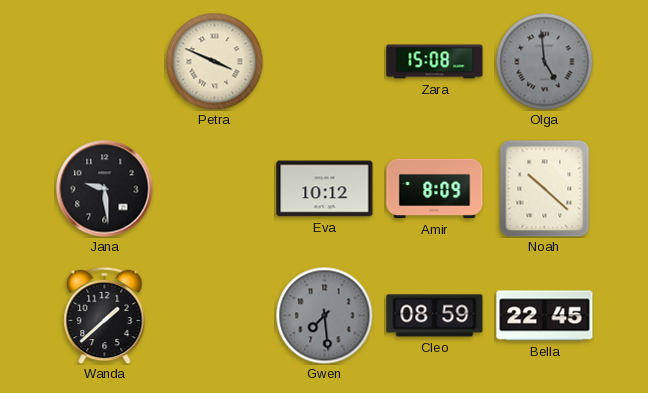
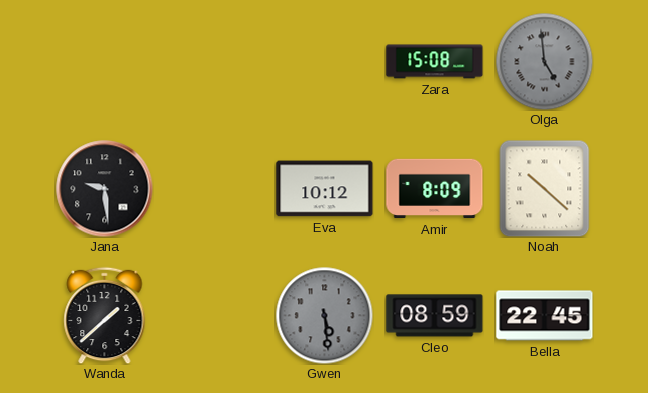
Petra: 3:49 -> none
Gwen: 7:29 -> 5:29
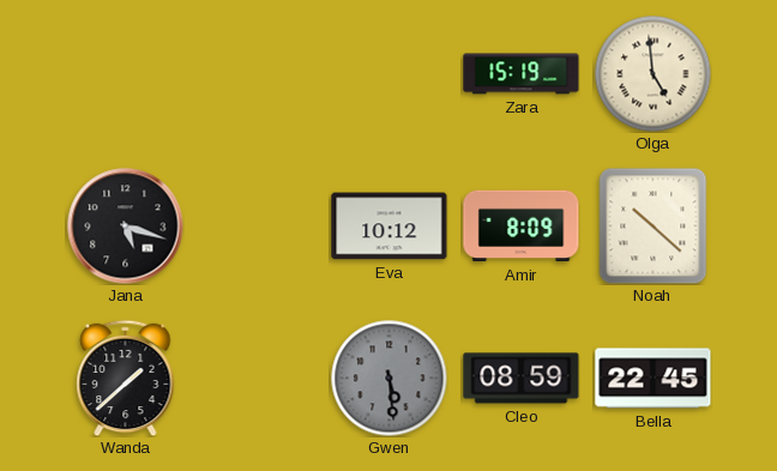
Zara: 15:08 -> 15:19
Olga dial: grey -> cream
Jana: 9:29 -> 5:18
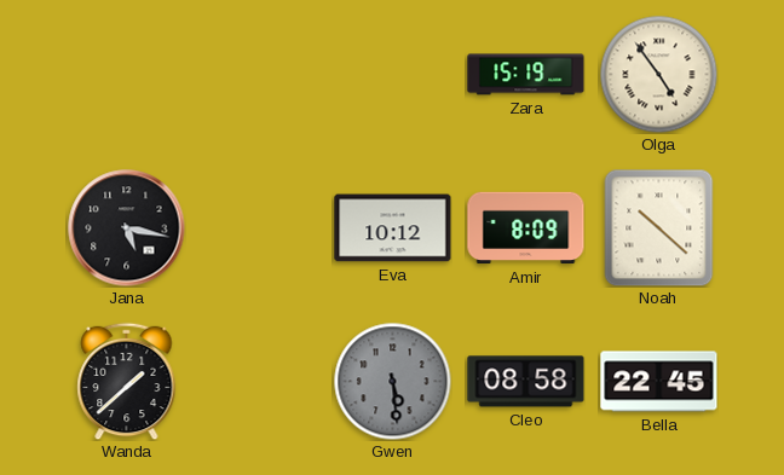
Olga: 4:59 -> 4:54
Jana: 5:18 -> 5:17
Cleo: 08:59 -> 08:58
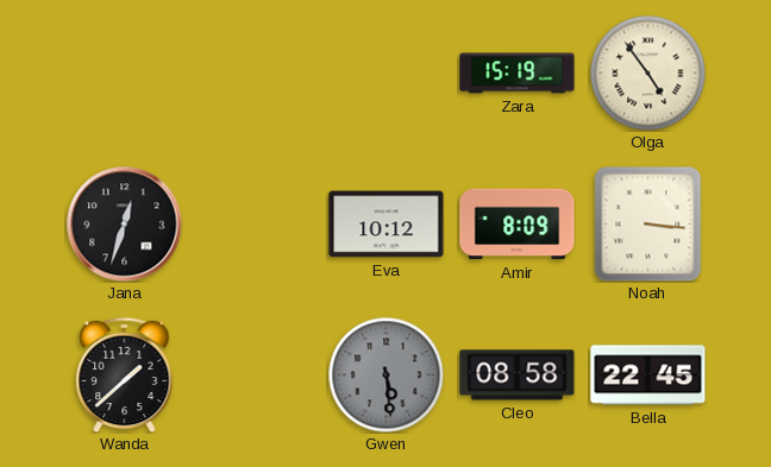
Jana: 5:17 -> 12:33
Noah: 10:22 -> 3:16
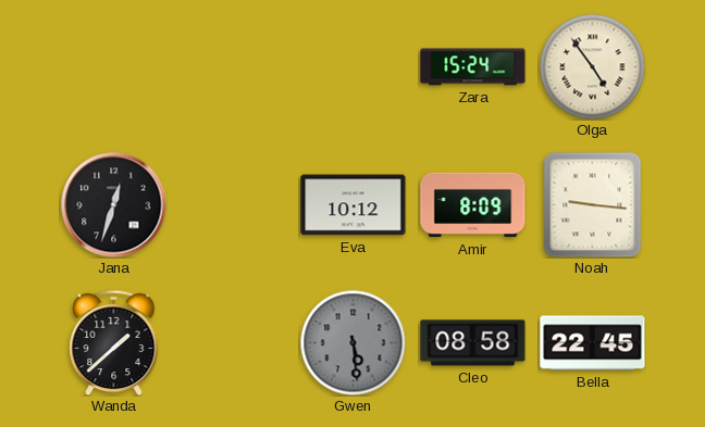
Zara: 15:19 -> 15:24
Noah: 3:16 -> 9:16
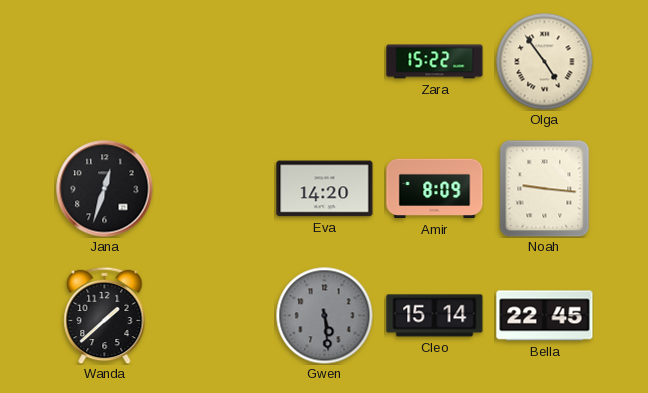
Zara: 15:24 -> 15:22
Eva: 10:12 -> 14:20
Cleo: 08:58 -> 15:14
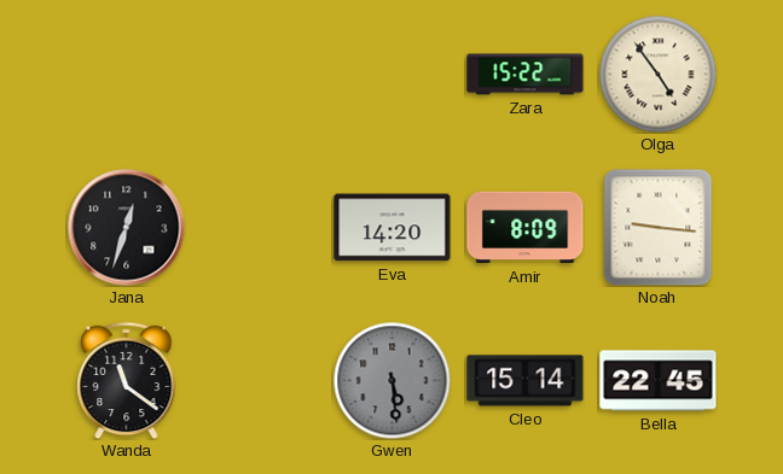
Wanda: 1:38 -> 11:21
